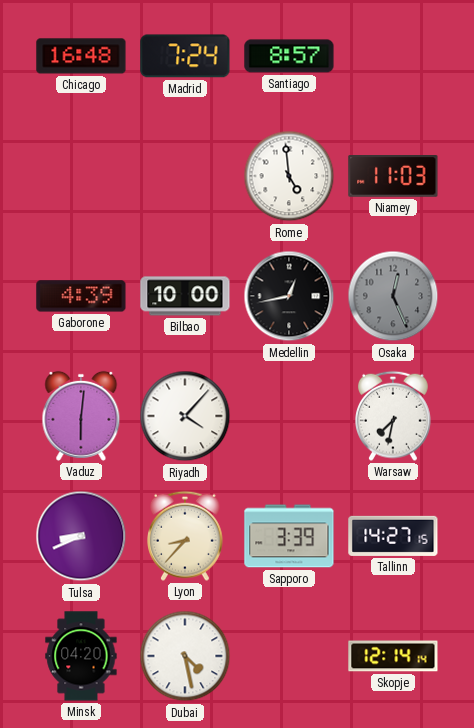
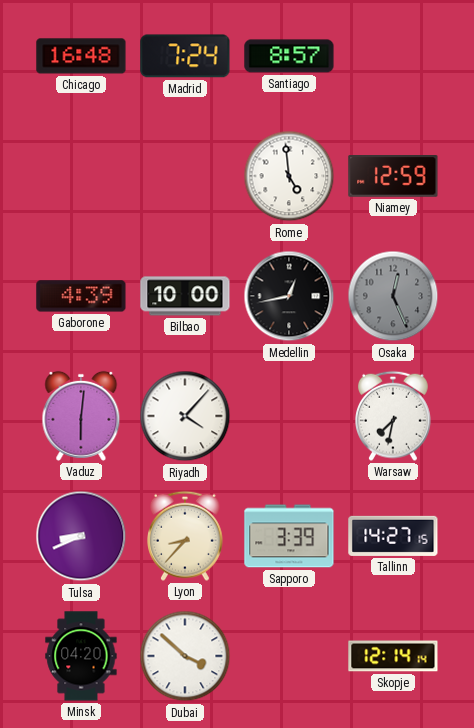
Niamey: 11:03 -> 12:59
Dubai: 4:28 -> 3:52
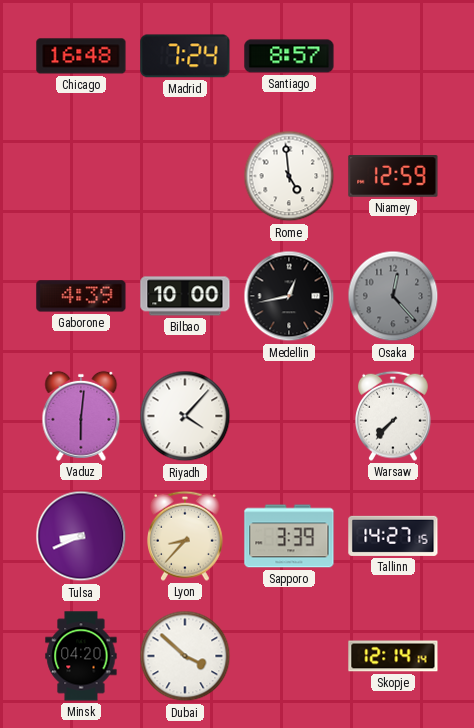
Osaka: 12:26 -> 12:23
Warsaw: 7:32 -> 7:37
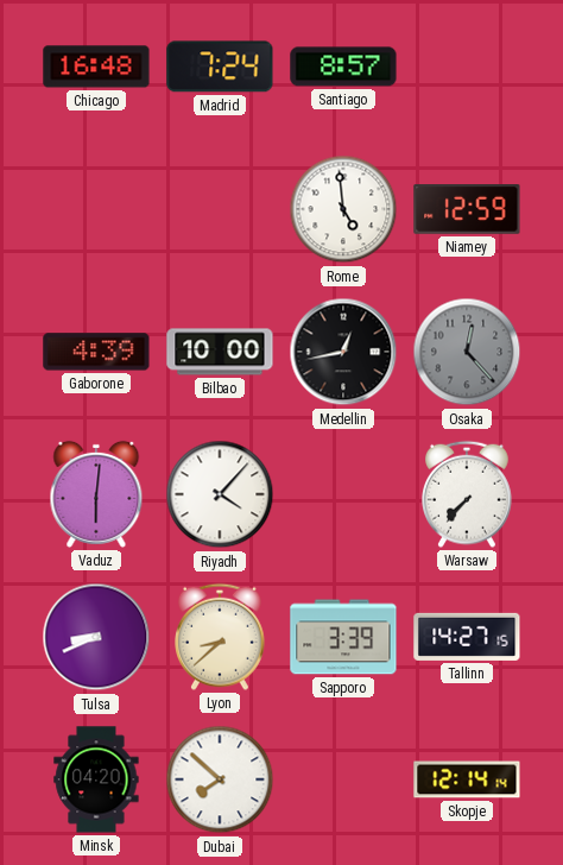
Lyon: 8:37 -> 8:38
Dubai: 3:52 -> 7:52
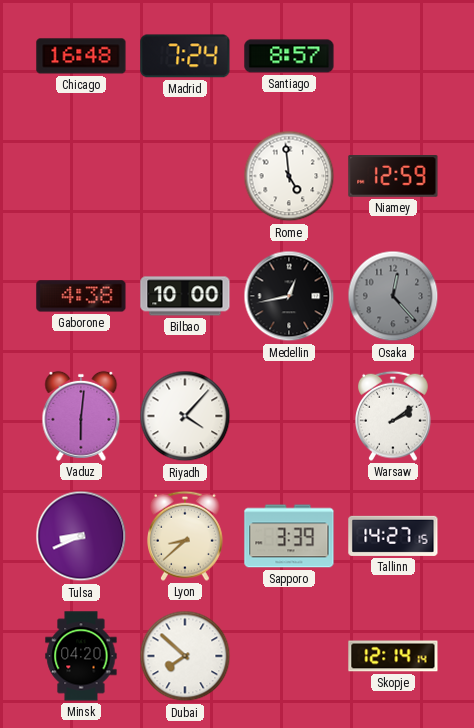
Gaborone: 4:39 -> 4:38
Warsaw: 7:37 -> 2:09
